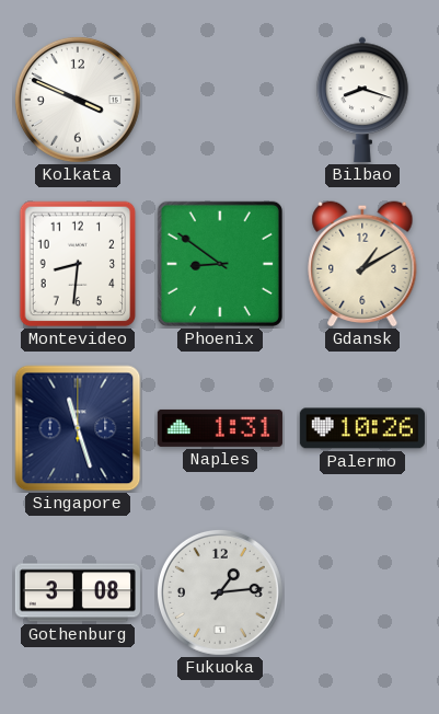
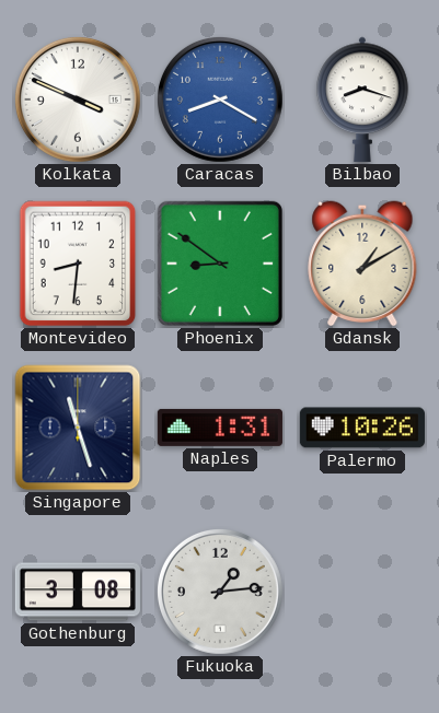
Caracas: none -> 8:20
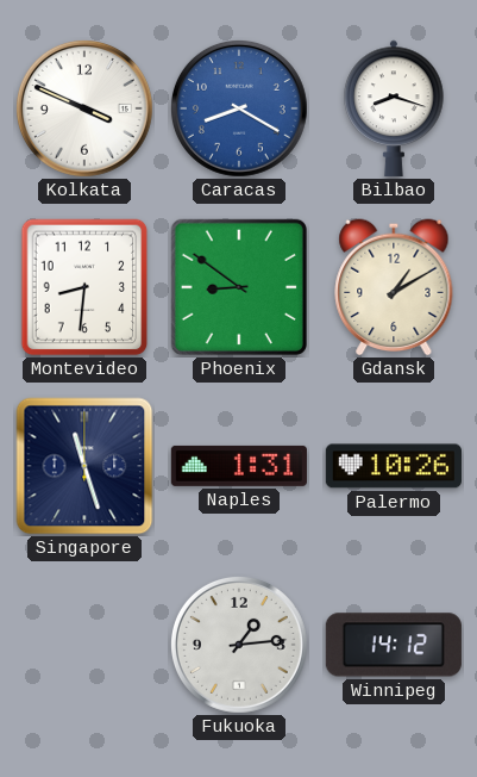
Gothenburg: 3:08 -> none
Winnipeg: none -> 14:12
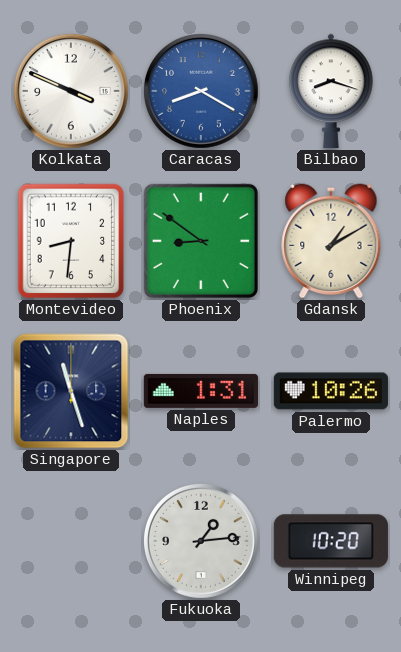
Winnipeg: 14:12 -> 10:20
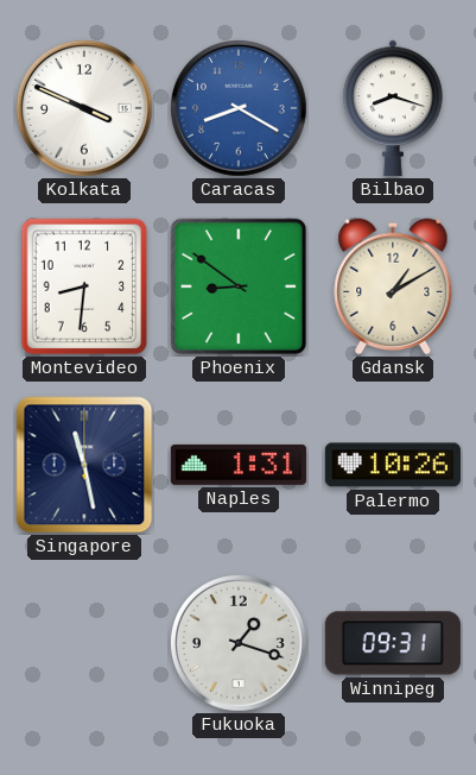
Singapore: 11:27 -> 11:28
Fukuoka: 1:14 -> 1:18
Winnipeg: 10:20 -> 09:31
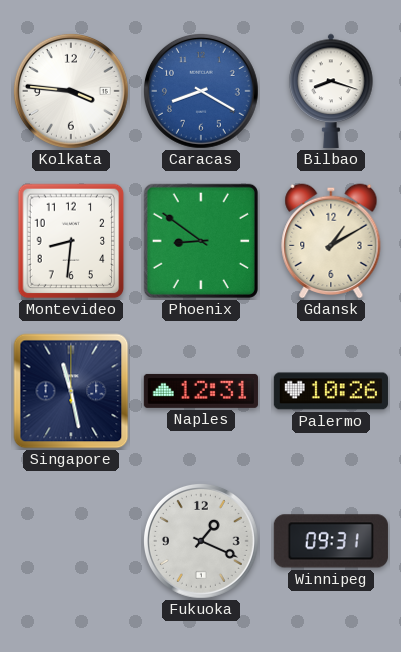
Kolkata: 3:49 -> 3:46
Naples: 1:31 -> 12:31
Fukuoka: 1:18 -> 1:19
